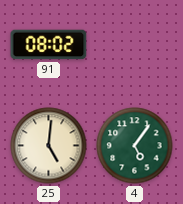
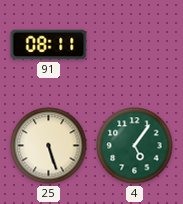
91: 08:02 -> 08:11
25: 5:01 -> 5:27
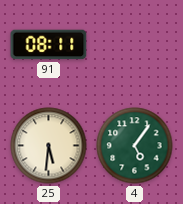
25: 5:27 -> 5:31
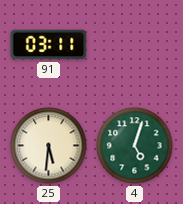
91: 08:11 -> 03:11
4: 5:06 -> 5:03
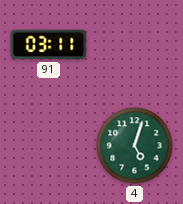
25: 5:31 -> none
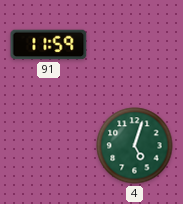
91: 03:11 -> 11:59
